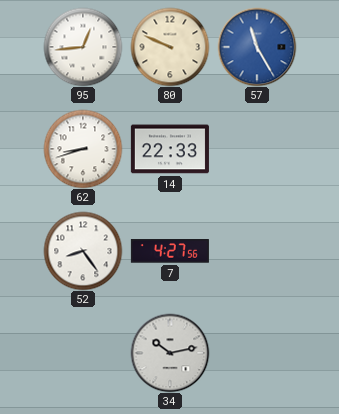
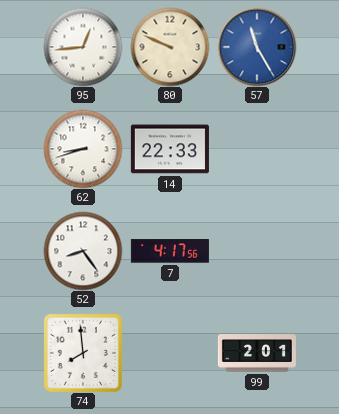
7: 4:27 -> 4:17
74: none -> 7:59
34: 10:13 -> none
99: none -> 2:01
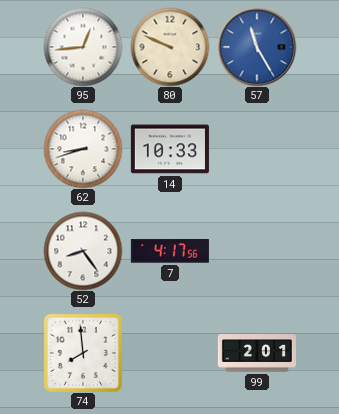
14: 22:33 -> 10:33
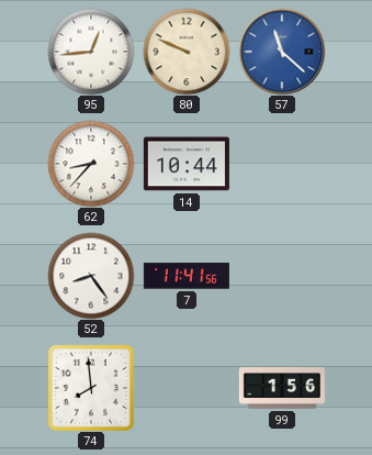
57: 11:25 -> 11:22
62: 8:42 -> 8:37
14: 10:33 -> 10:44
7: 4:17 -> 11:41
99: 2:01 -> 1:56
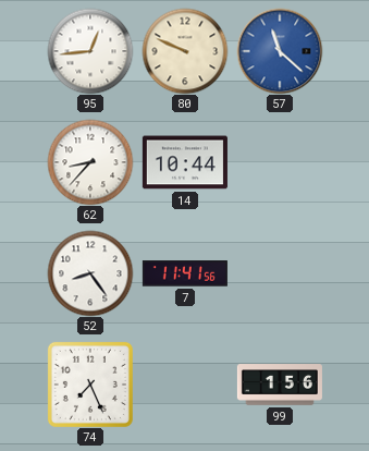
74: 7:59 -> 7:26
